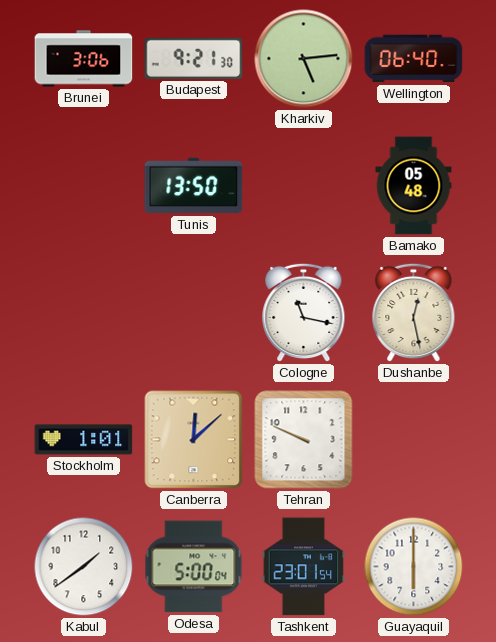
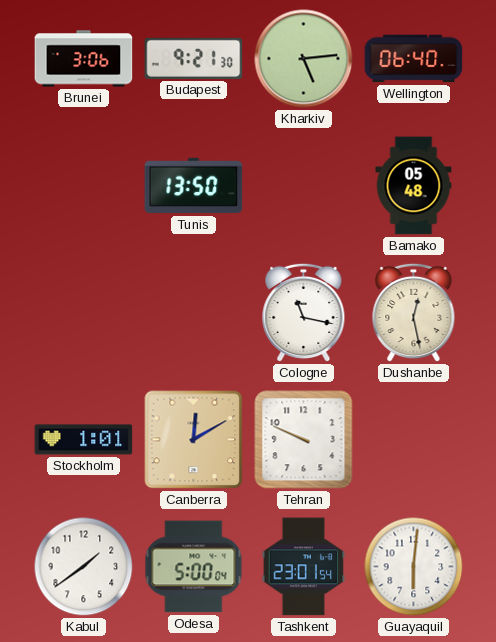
Canberra: 12:08 -> 12:10
Guayaquil: 6:00 -> 6:01
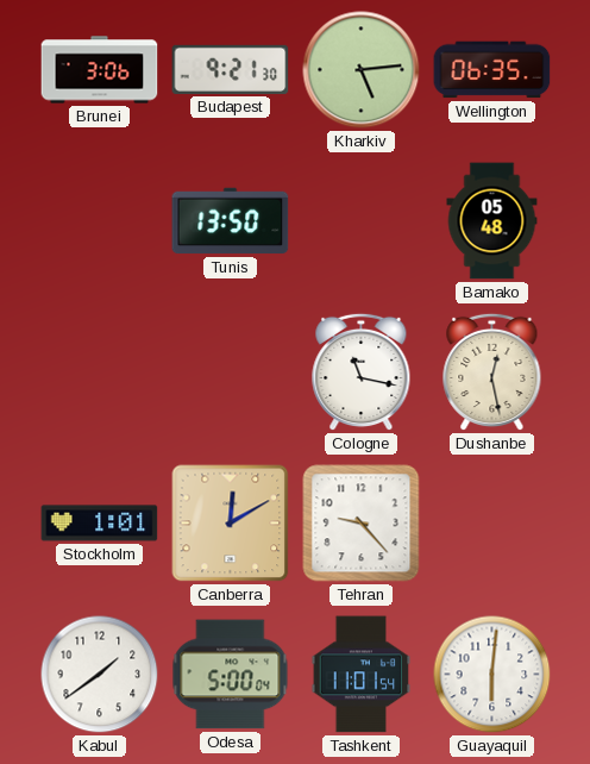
Wellington: 06:40 -> 06:35
Tehran: 9:49 -> 9:23
Tashkent: 23:01 -> 11:01
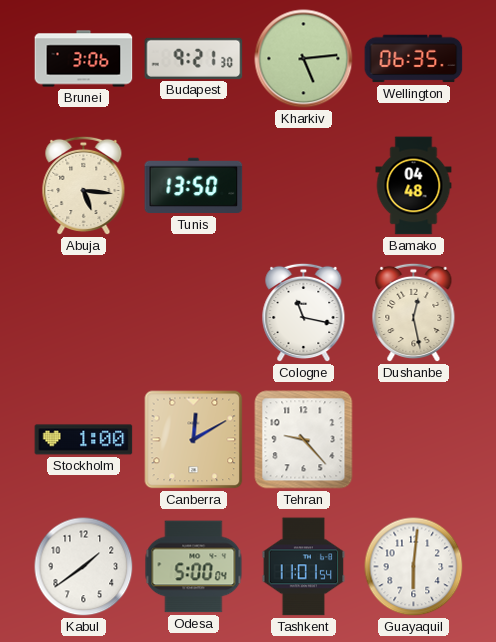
Abuja: none -> 5:16
Bamako: 05:48 -> 04:48
Stockholm: 1:01 -> 1:00
